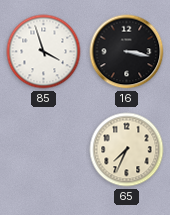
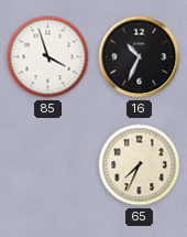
16: 3:17 -> 10:34
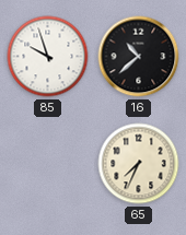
85: 3:57 -> 9:57
16: 10:34 -> 10:38
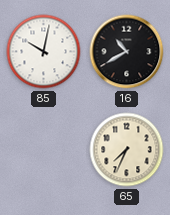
85: 9:57 -> 10:02
16: 10:38 -> 10:40
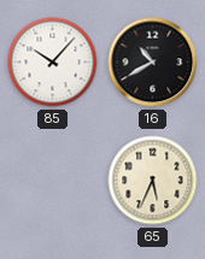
85: 10:02 -> 10:07
65: 7:34 -> 5:34
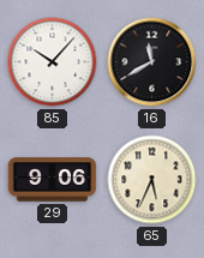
16: 10:40 -> 11:40
29: none -> 9:06
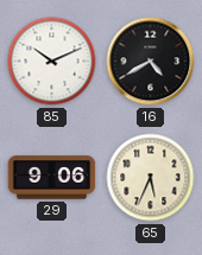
85: 10:07 -> 10:11
16: 11:40 -> 4:40
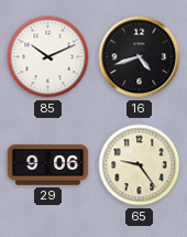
16: 4:40 -> 4:42
65: 5:34 -> 9:24
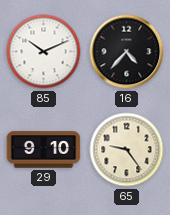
16: 4:42 -> 4:37
29: 9:06 -> 9:10
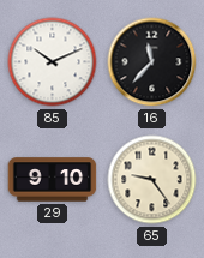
16: 4:37 -> 11:37
